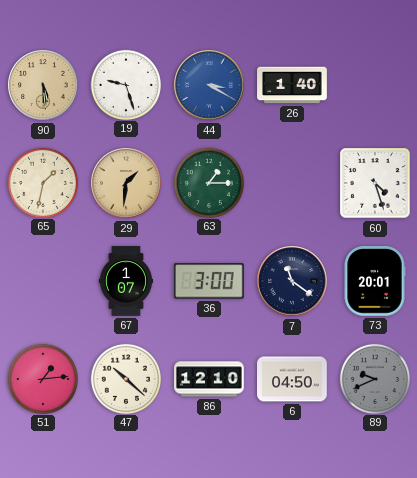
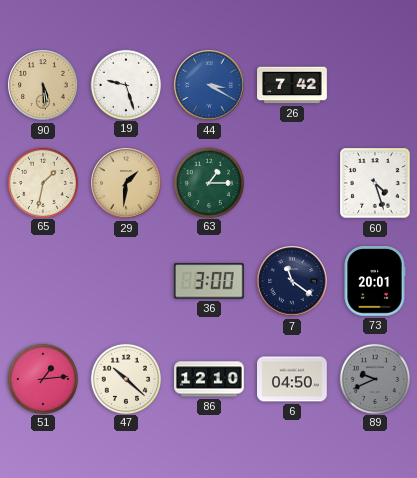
26: 1:40 -> 7:42
67: 1:07 -> none
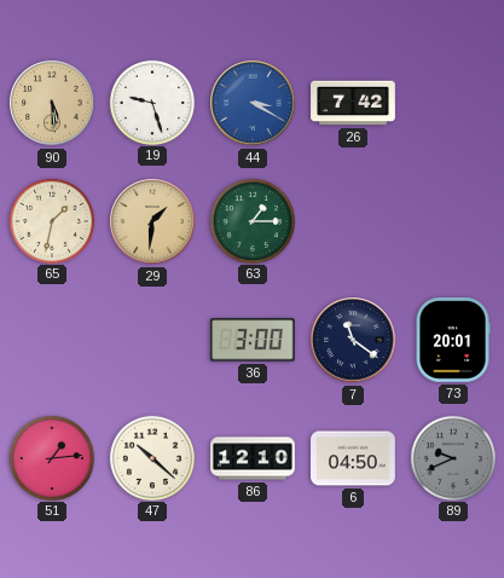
60: 4:27 -> none
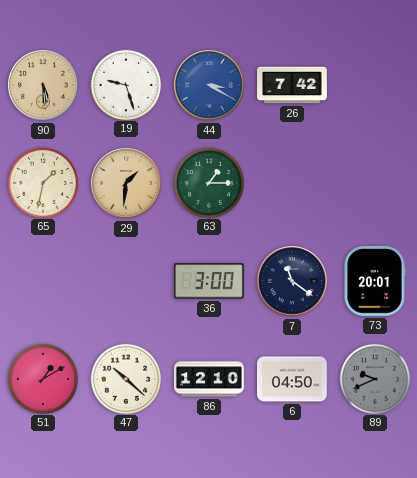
51: 1:14 -> 1:10
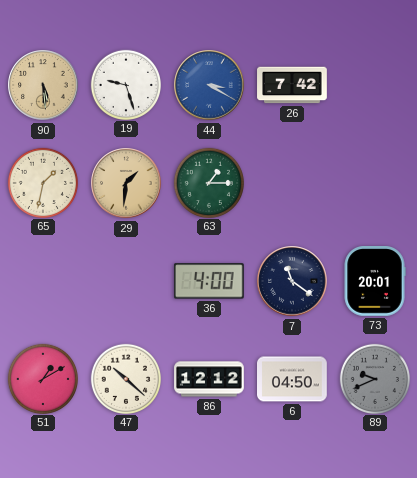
36: 3:00 -> 4:00
86: 12:10 -> 12:12
